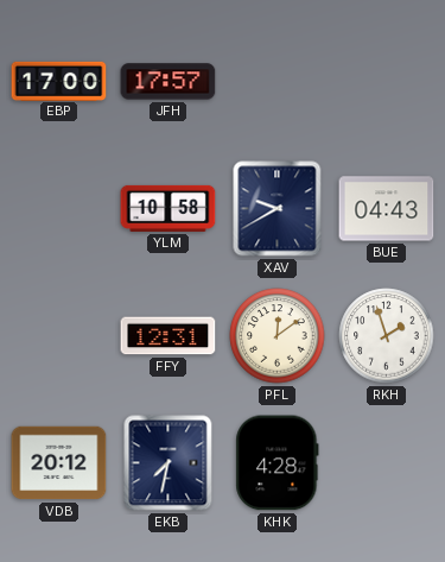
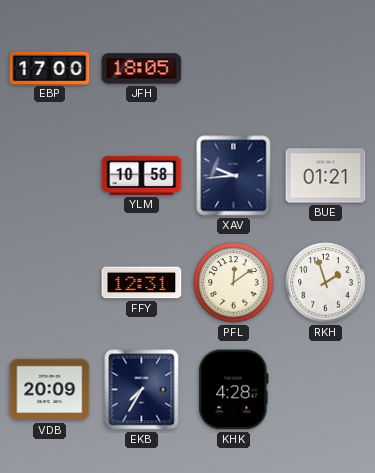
JFH: 17:57 -> 18:05
XAV: 9:40 -> 9:44
BUE: 04:43 -> 01:21
VDB: 20:12 -> 20:09
EKB: 7:32 -> 7:35
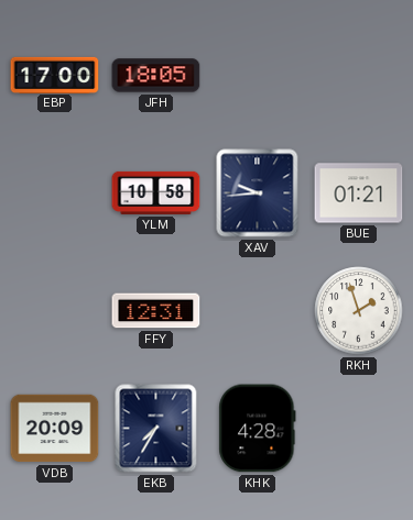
PFL: 12:09 -> none
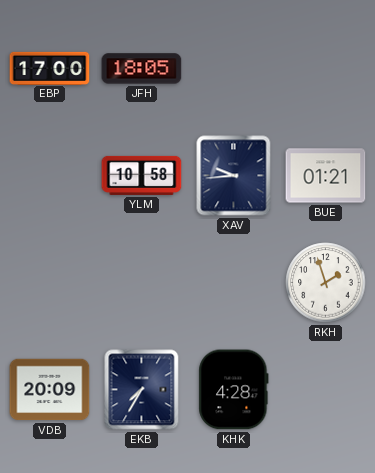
FFY: 12:31 -> none
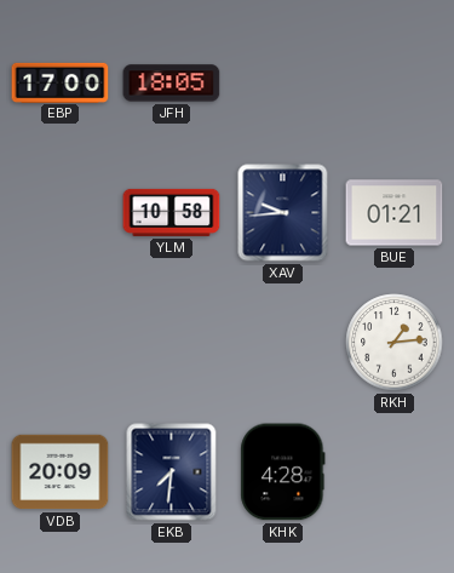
RKH: 1:57 -> 1:14
EKB: 7:35 -> 7:31
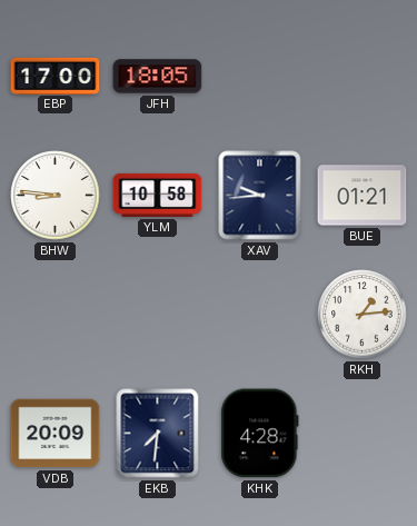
BHW: none -> 8:46
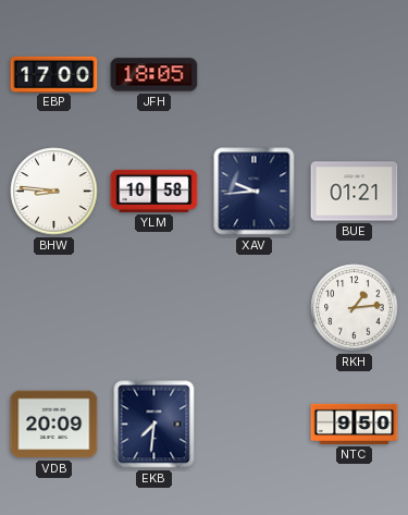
KHK: 4:28 -> none
NTC: none -> 9:50
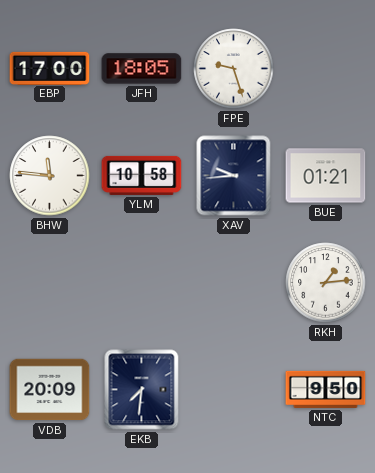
FPE: none -> 9:27
BHW: 8:46 -> 11:46
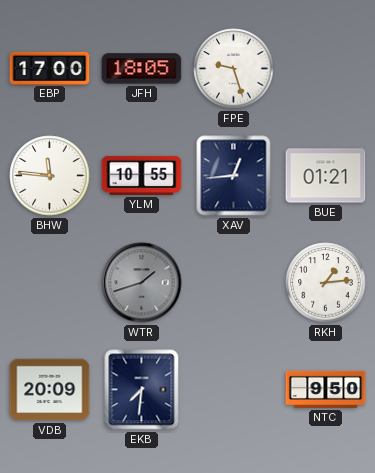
YLM: 10:58 -> 10:55
XAV: 9:44 -> 12:44
WTR: none -> 1:42
